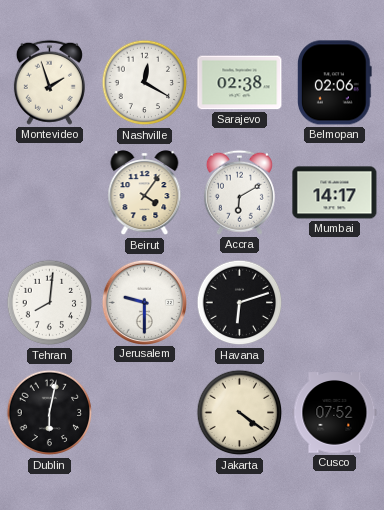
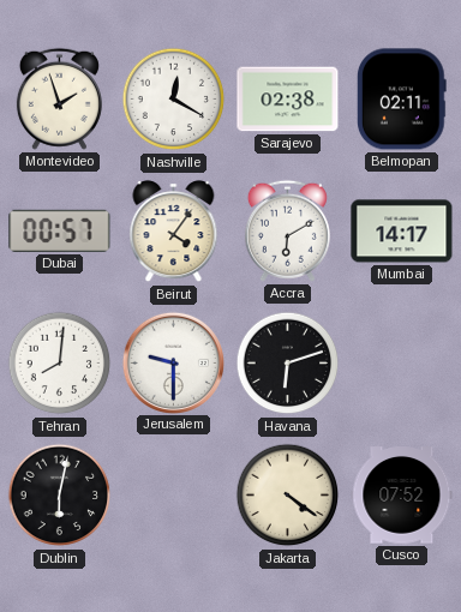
Belmopan: 02:06 -> 02:11
Dubai: none -> 00:57
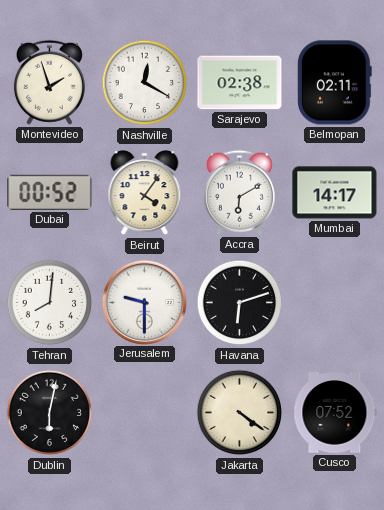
Dubai: 00:57 -> 00:52
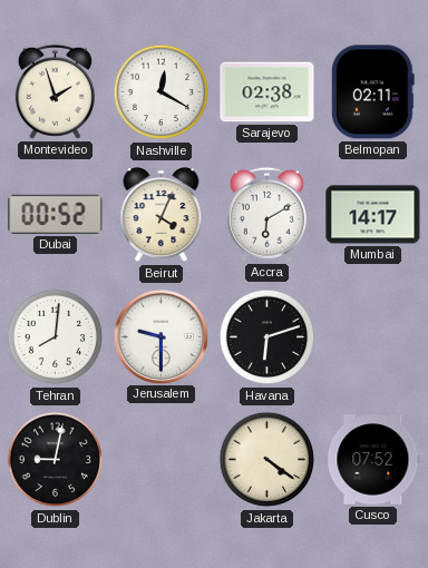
Beirut: 4:06 -> 4:04
Dublin: 6:02 -> 9:02
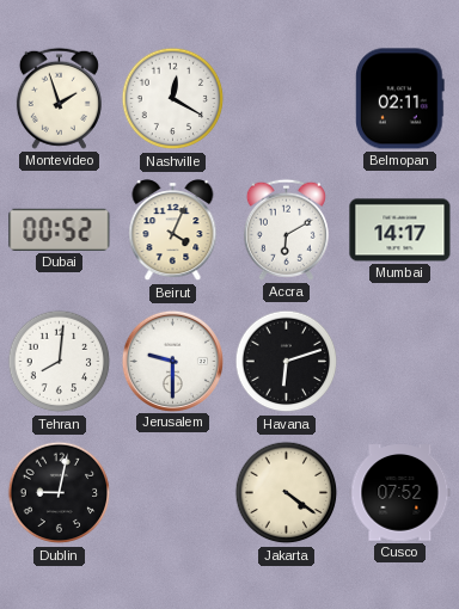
Sarajevo: 02:38 -> none
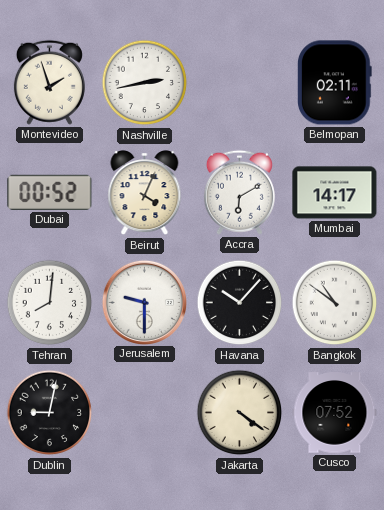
Nashville: 12:20 -> 2:43
Havana: 6:12 -> 10:07
Bangkok: none -> 10:51
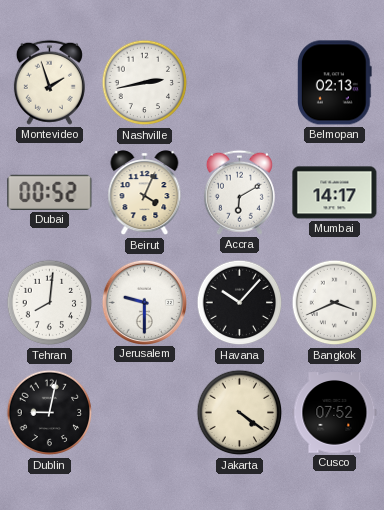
Belmopan: 02:11 -> 02:13
Bangkok: 10:51 -> 3:41
